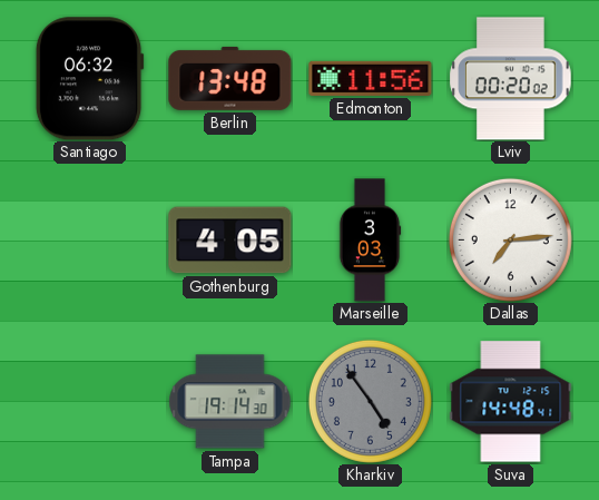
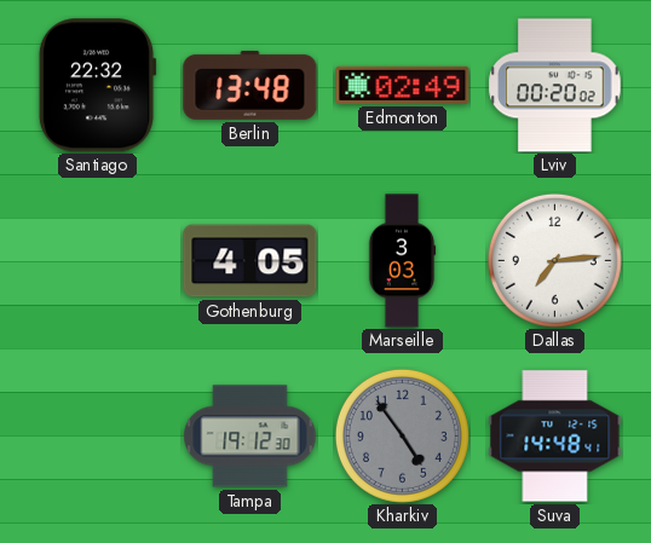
Santiago: 06:32 -> 22:32
Edmonton: 11:56 -> 02:49
Tampa: 19:14 -> 19:12
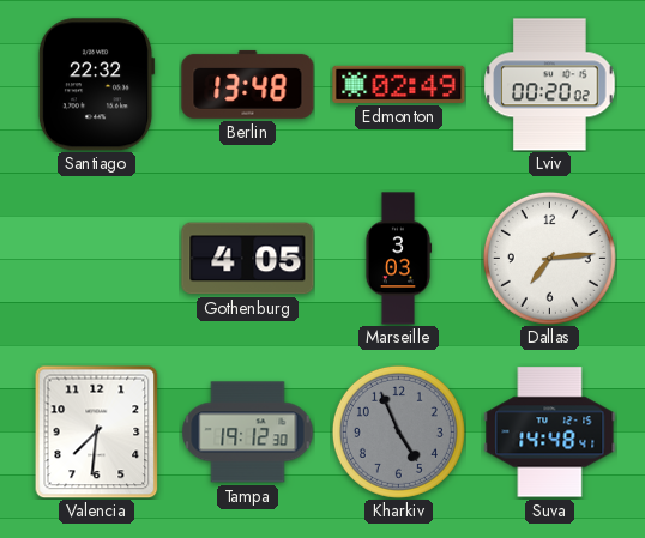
Valencia: none -> 7:31
Kharkiv: 4:54 -> 4:56
